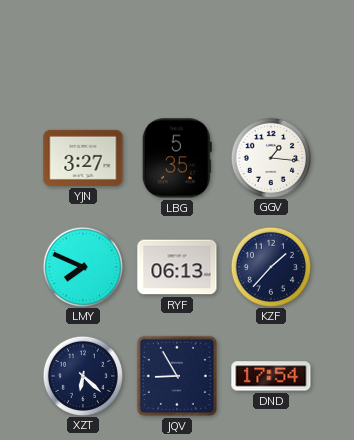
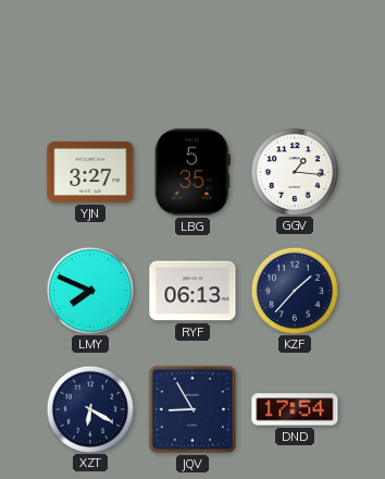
XZT: 6:22 -> 6:20
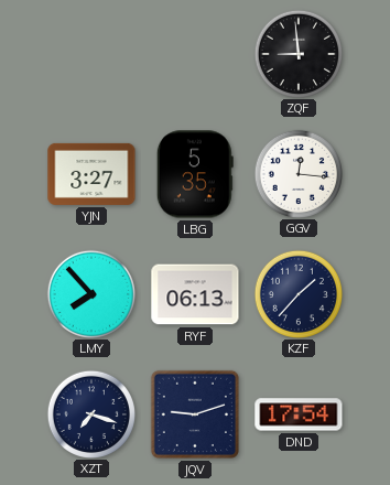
ZQF: none -> 8:59
GGV: 1:16 -> 12:16
LMY: 7:49 -> 7:53
XZT: 6:20 -> 7:18
JQV: 8:55 -> 9:12
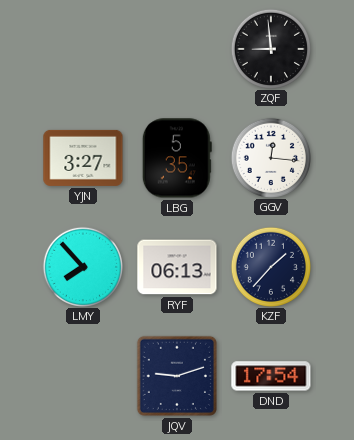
XZT: 7:18 -> none
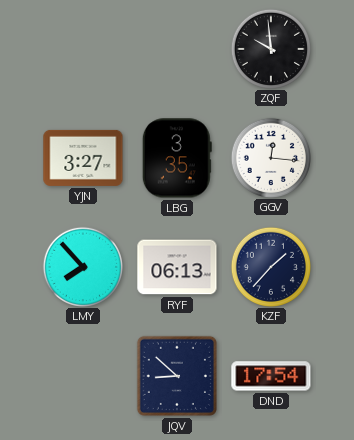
ZQF: 8:59 -> 9:59
LBG: 5:35 -> 3:35
JQV: 9:12 -> 8:52
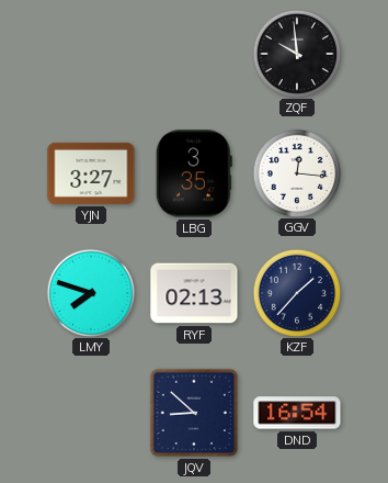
LMY: 7:53 -> 7:48
RYF: 06:13 -> 02:13
DND: 17:54 -> 16:54
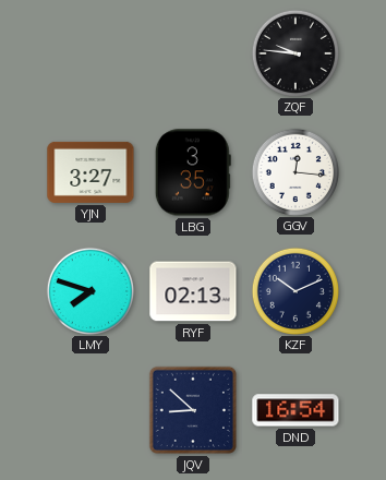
ZQF: 9:59 -> 9:46
KZF: 1:37 -> 10:11
